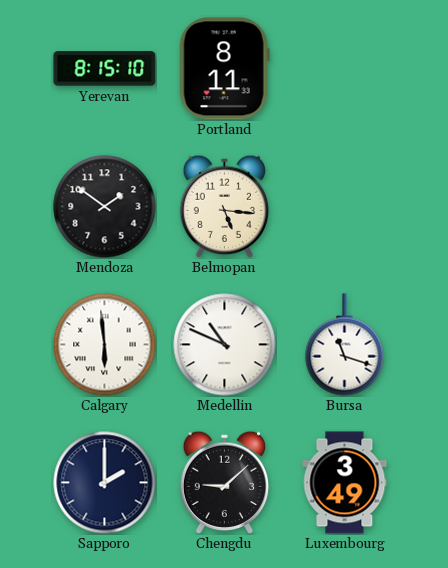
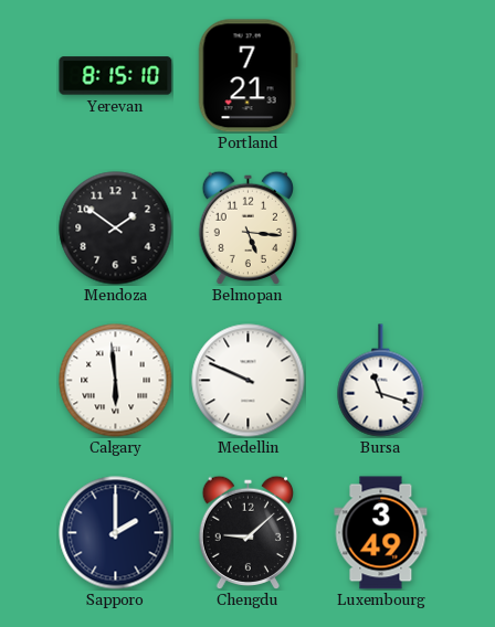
Portland: 8:11 -> 7:21
Medellin: 10:49 -> 9:49
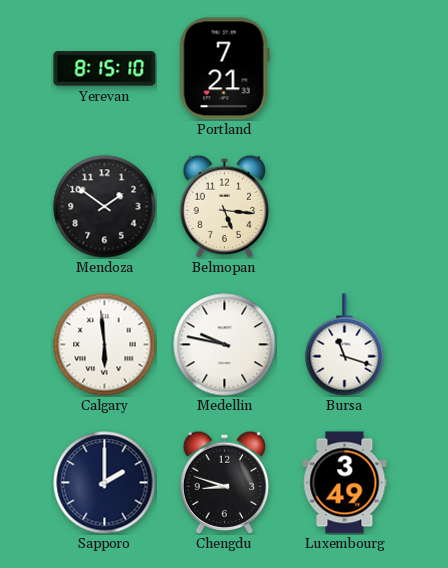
Medellin: 9:49 -> 9:47
Chengdu: 9:08 -> 8:48
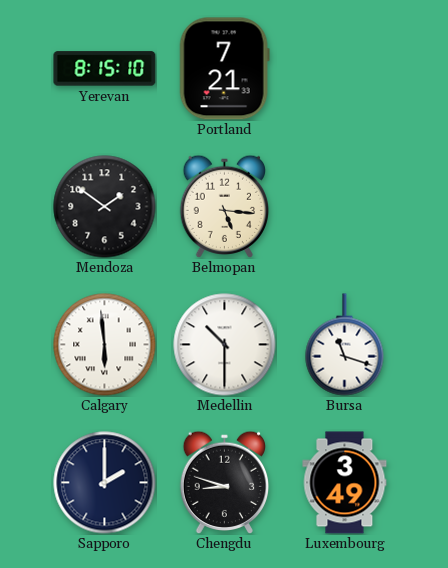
Medellin: 9:47 -> 10:30
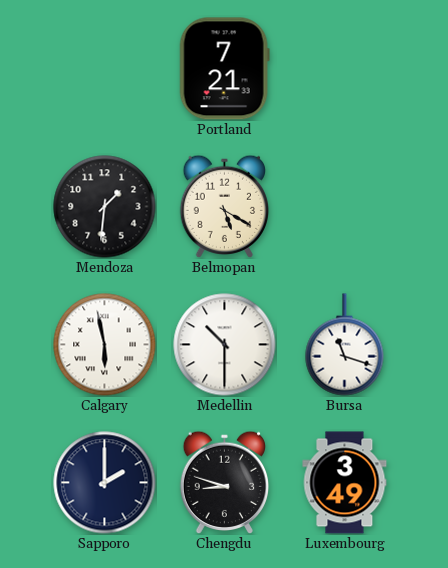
Yerevan: 8:15 -> none
Mendoza: 1:51 -> 1:31
Belmopan: 5:16 -> 5:20
Calgary: 5:59 -> 5:58
